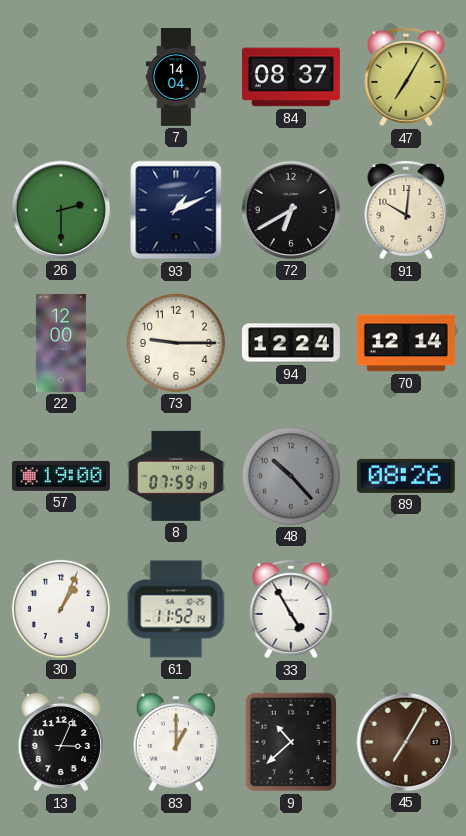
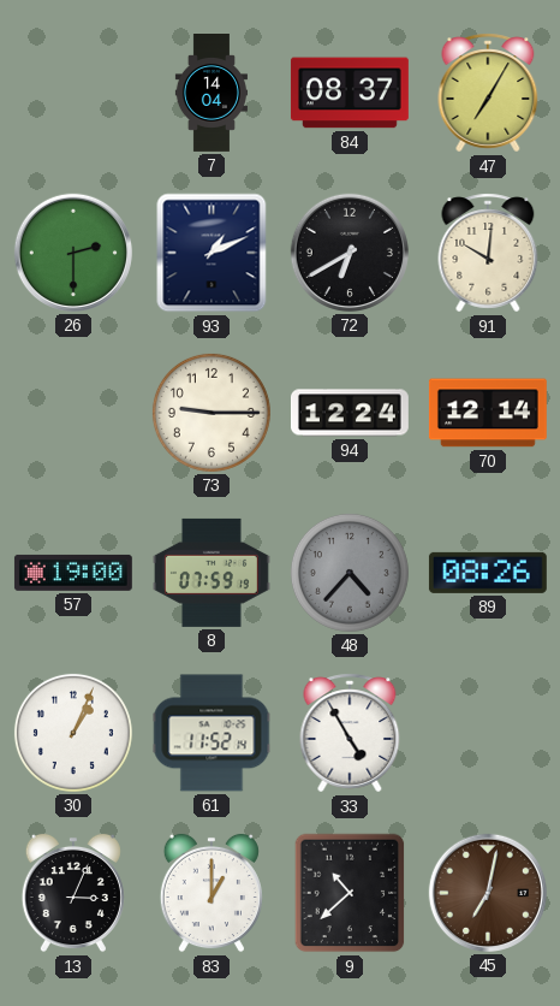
22: 12:00 -> none
48: 10:23 -> 4:37
45: 7:05 -> 7:02
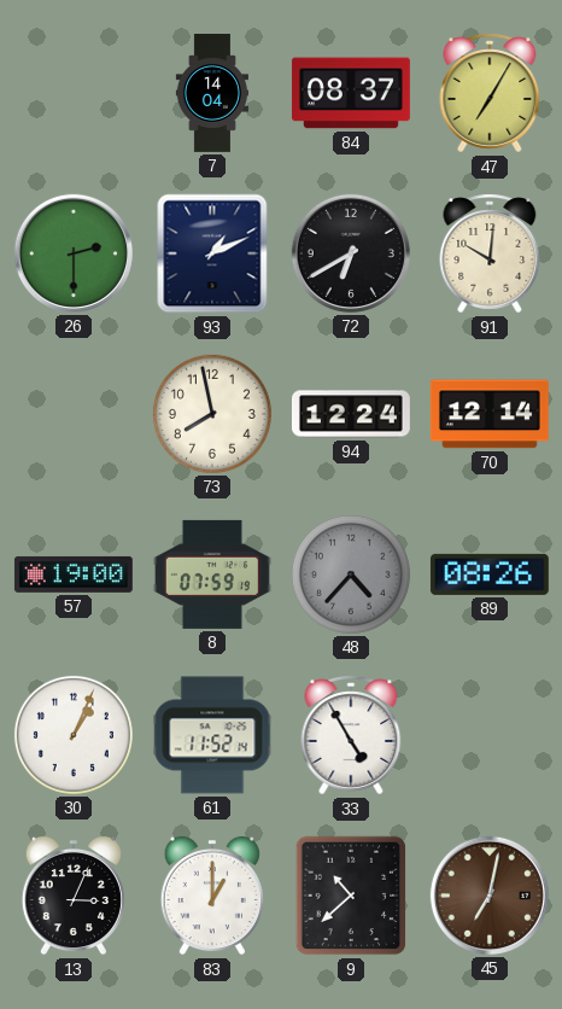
73: 9:15 -> 7:58
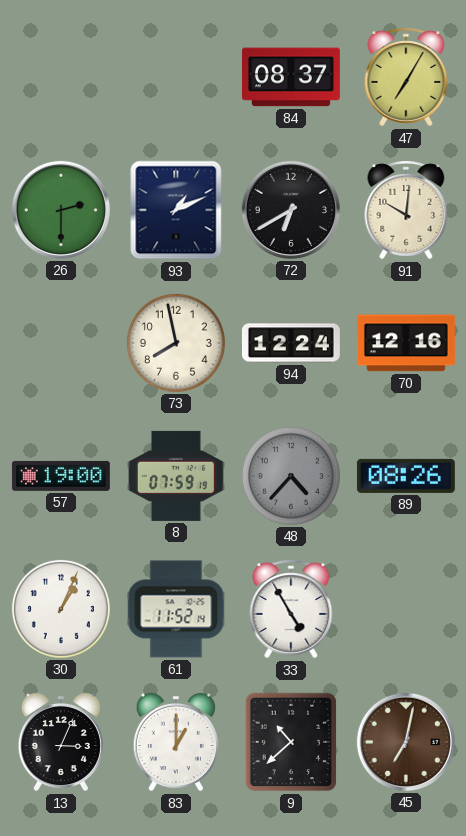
7: 14:04 -> none
70: 12:14 -> 12:16
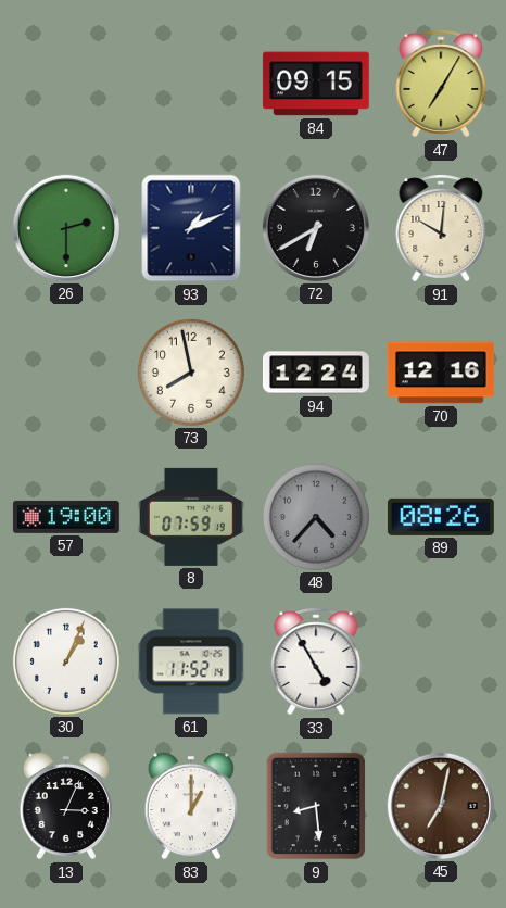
84: 08:37 -> 09:15
9: 10:38 -> 8:29
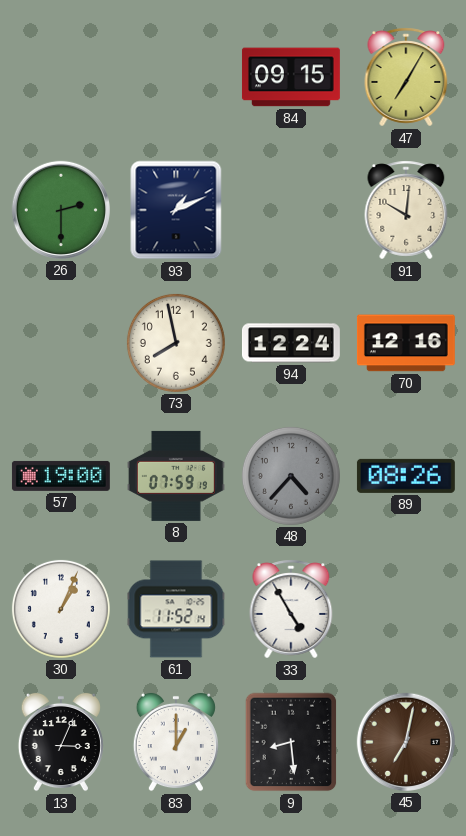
72: 6:40 -> none
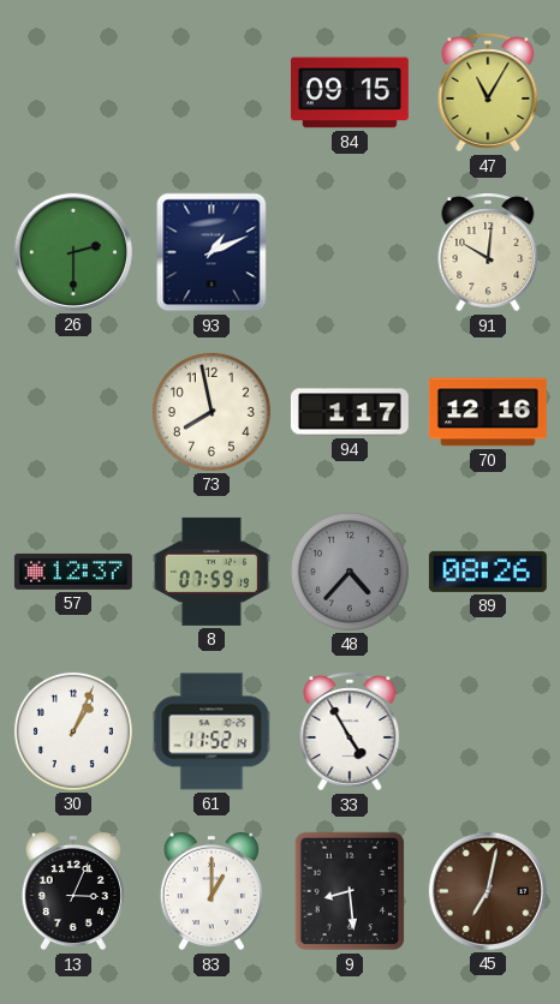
47: 7:05 -> 11:05
94: 12:24 -> 1:17
57: 19:00 -> 12:37
